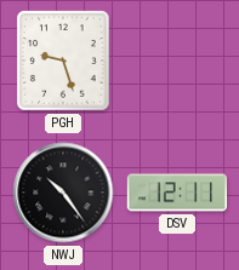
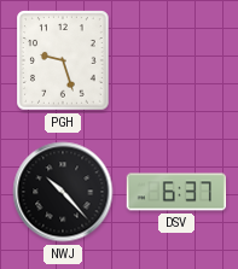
NWJ: 10:24 -> 10:23
DSV: 12:11 -> 6:37
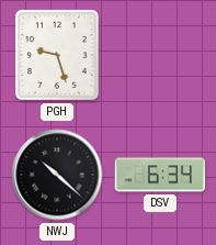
NWJ: 10:23 -> 10:22
DSV: 6:37 -> 6:34
